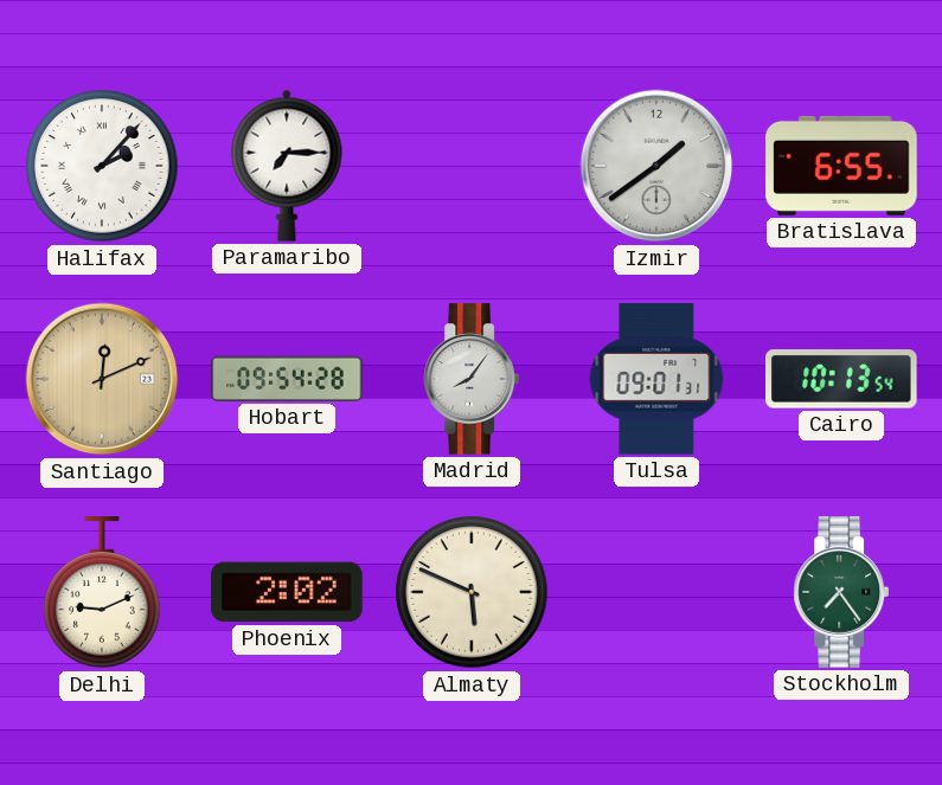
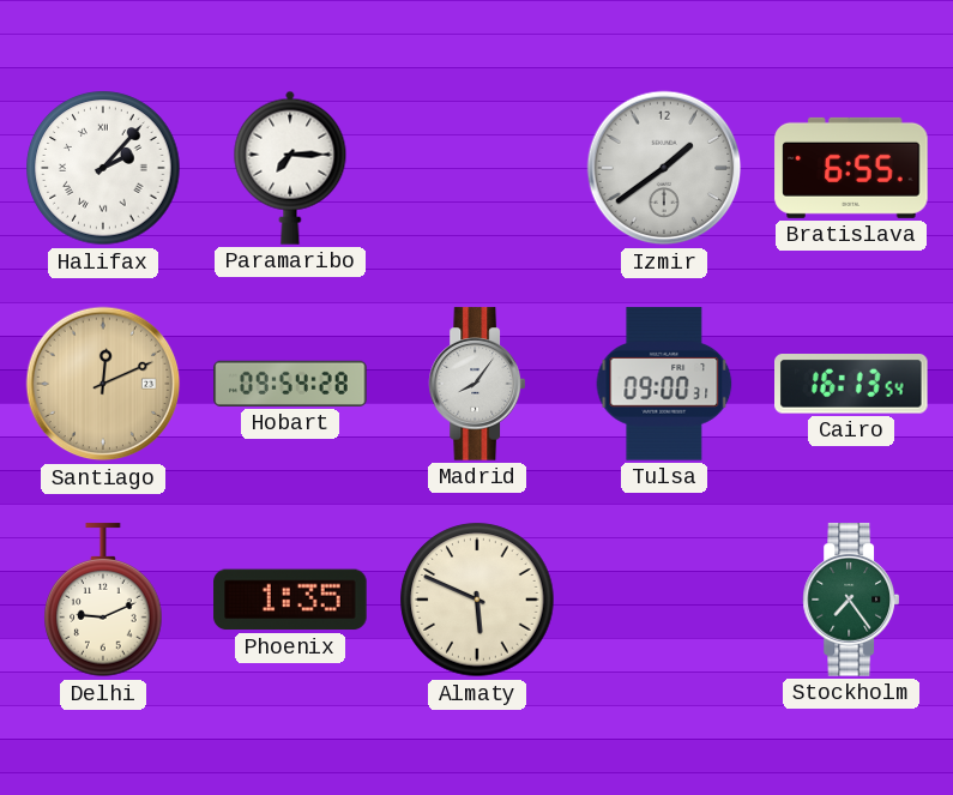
Tulsa: 09:01 -> 09:00
Cairo: 10:13 -> 16:13
Phoenix: 2:02 -> 1:35
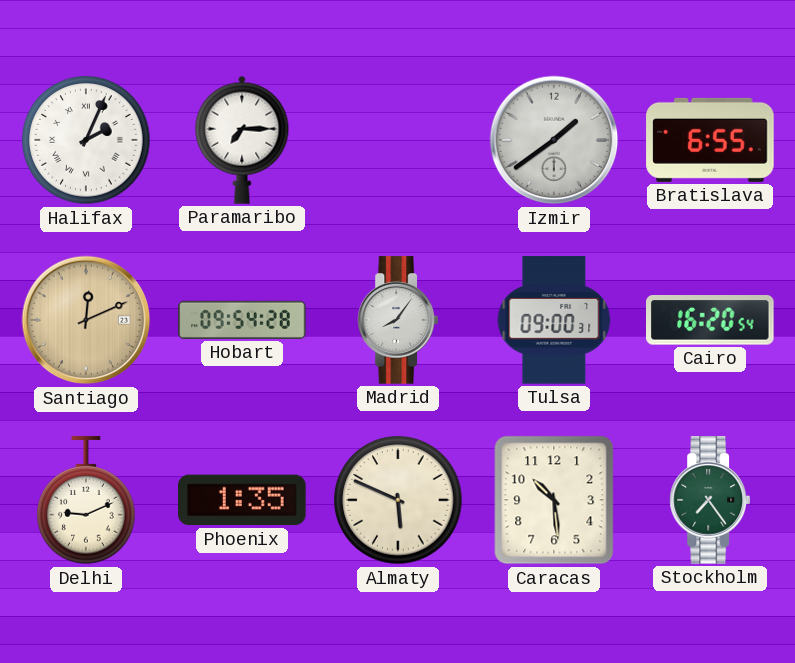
Halifax: 2:07 -> 2:04
Cairo: 16:13 -> 16:20
Caracas: none -> 10:29
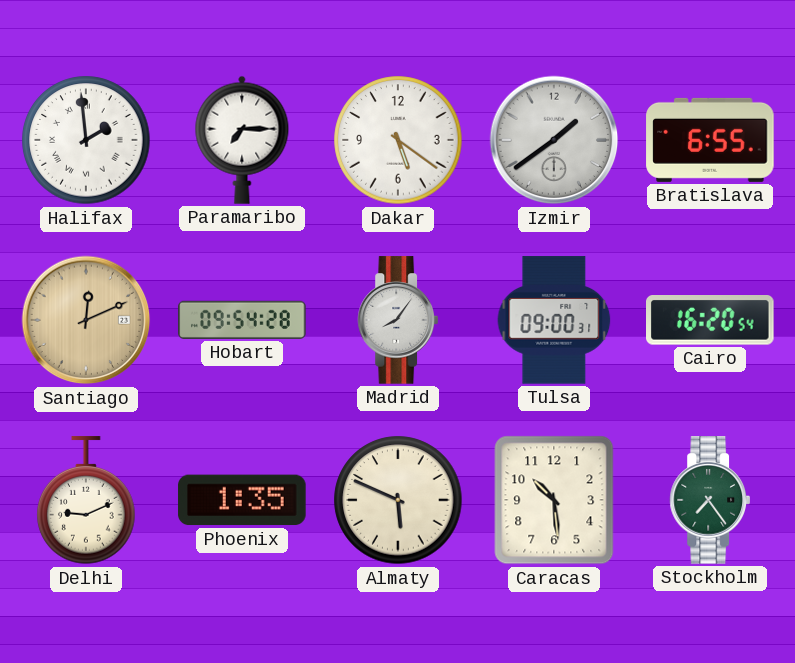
Halifax: 2:04 -> 1:59
Dakar: none -> 5:21
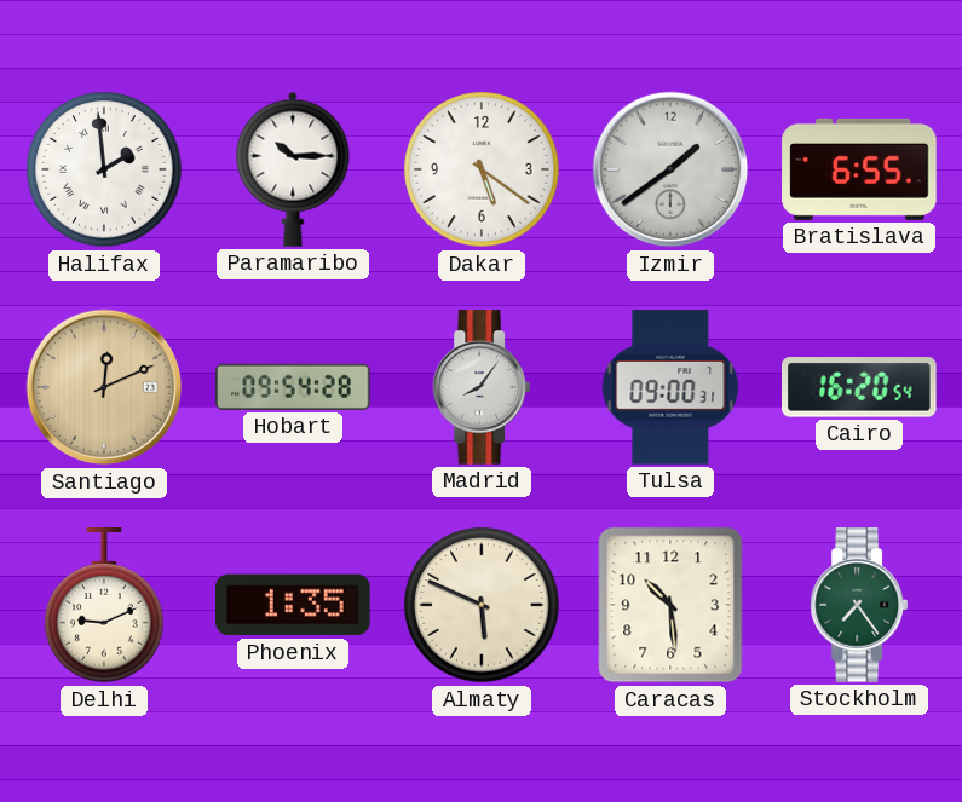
Paramaribo: 7:15 -> 10:15
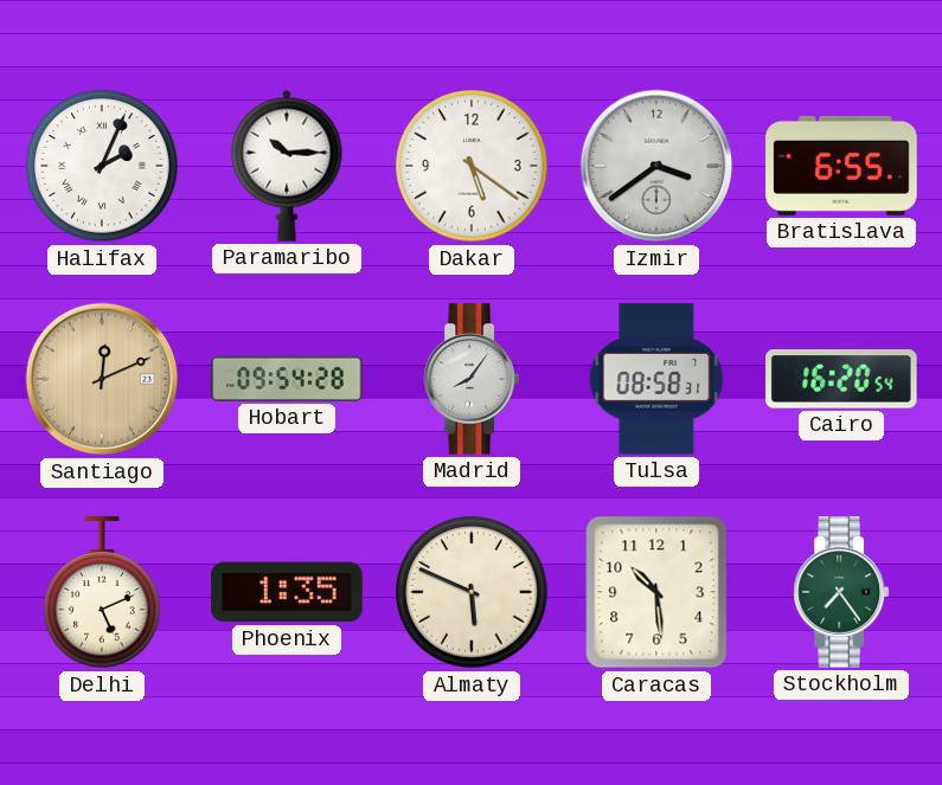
Halifax: 1:59 -> 2:04
Izmir: 1:39 -> 3:39
Tulsa: 09:00 -> 08:58
Delhi: 9:11 -> 5:11
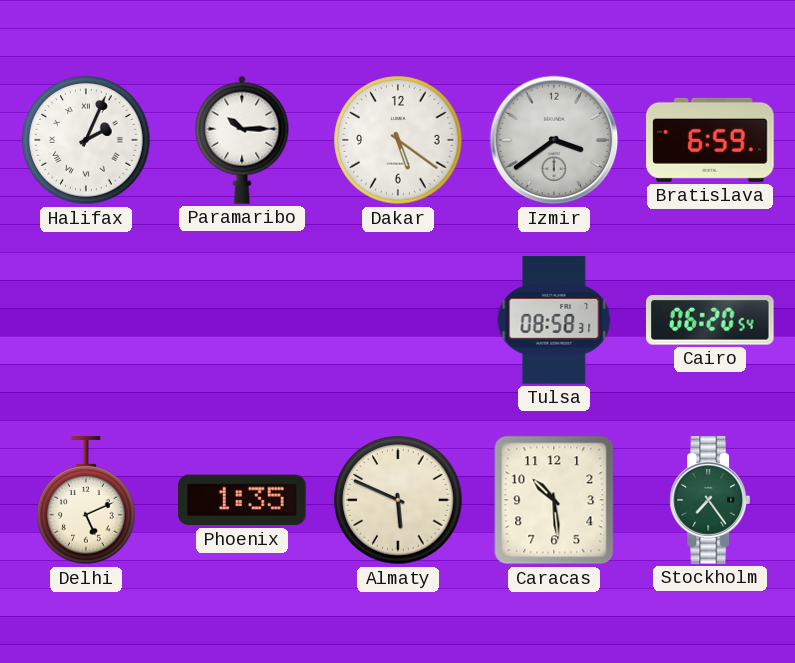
Bratislava: 6:55 -> 6:59
Santiago: 12:11 -> none
Hobart: 09:54 -> none
Madrid: 8:06 -> none
Cairo: 16:20 -> 06:20
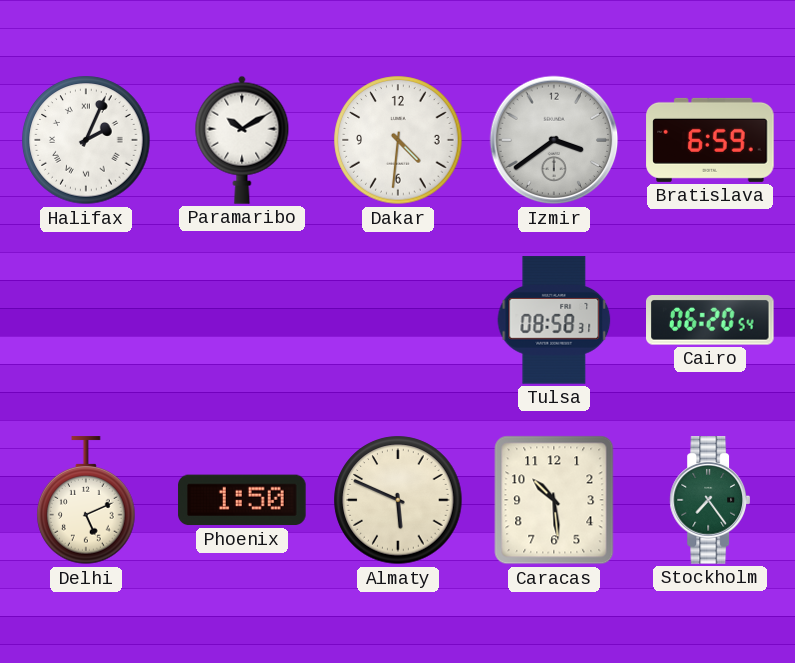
Paramaribo: 10:15 -> 10:10
Dakar: 5:21 -> 4:31
Phoenix: 1:35 -> 1:50
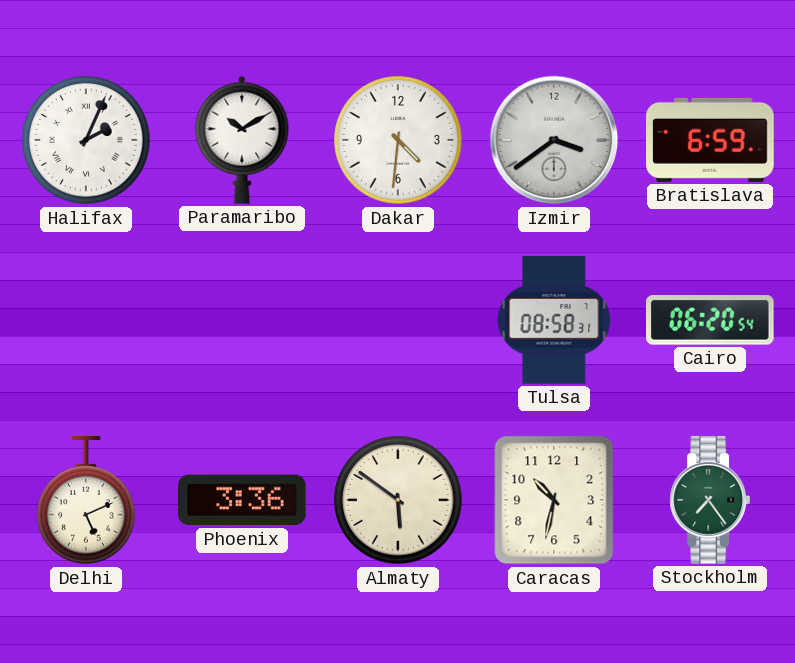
Phoenix: 1:50 -> 3:36
Almaty: 5:49 -> 5:51
Caracas: 10:29 -> 10:32
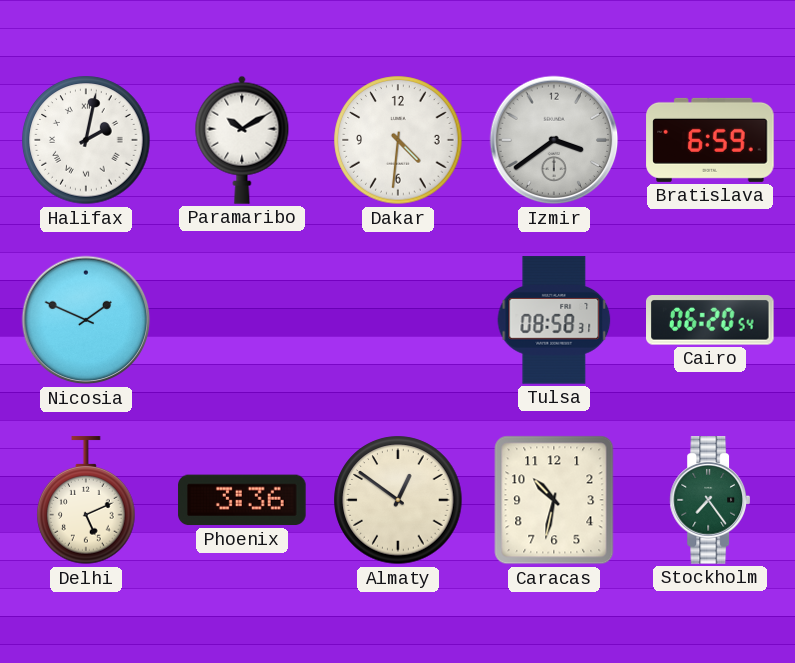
Halifax: 2:04 -> 2:02
Nicosia: none -> 1:49
Almaty: 5:51 -> 12:51
